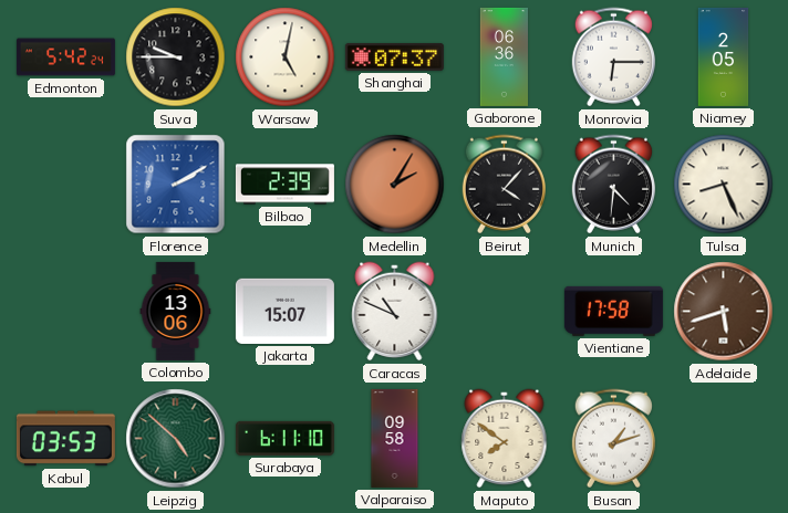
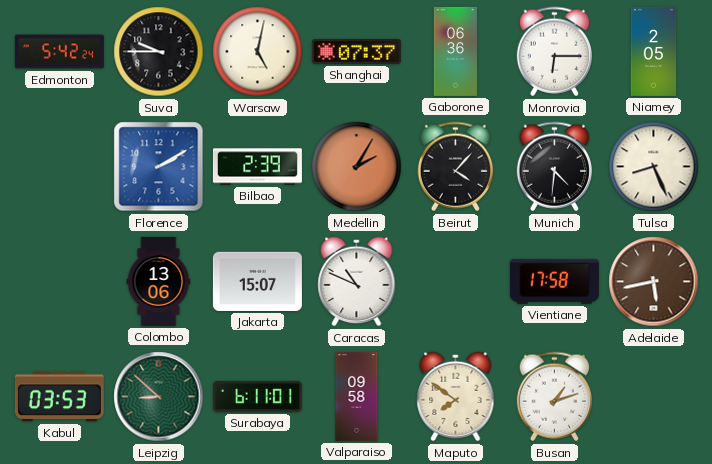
Adelaide: 5:42 -> 5:43
Leipzig: 4:52 -> 8:52
Surabaya: 6:11:10 -> 6:11:01
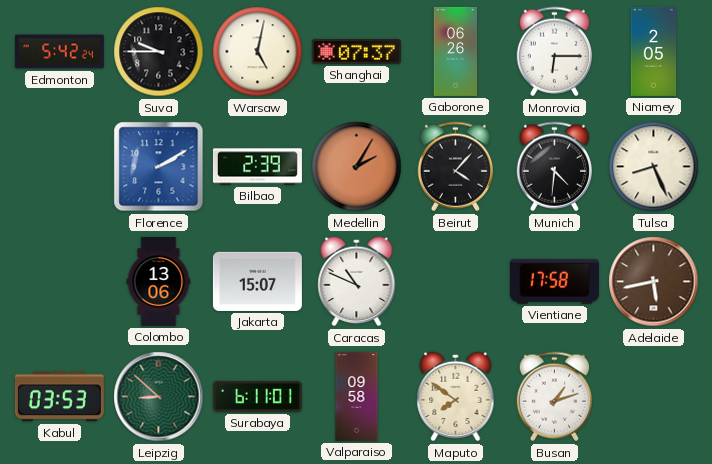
Gaborone: 06:36 -> 06:26
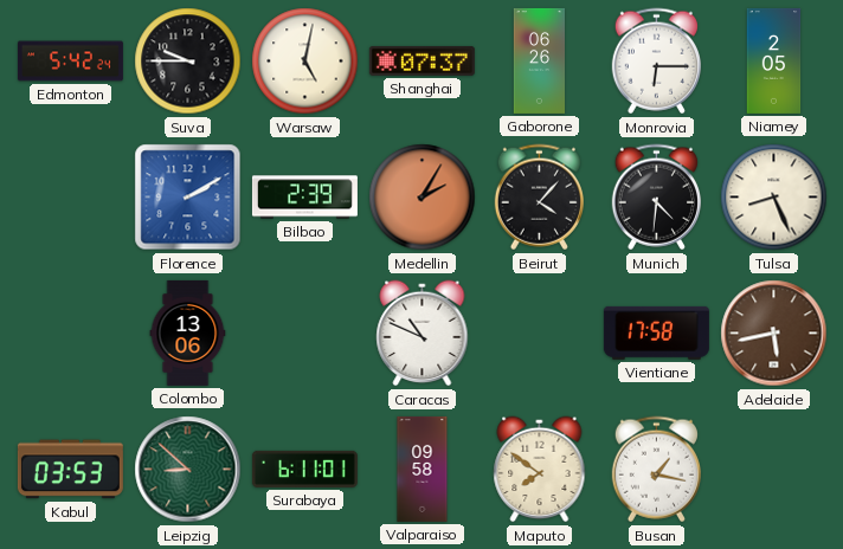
Jakarta: 15:07 -> none
Busan: 1:12 -> 1:17
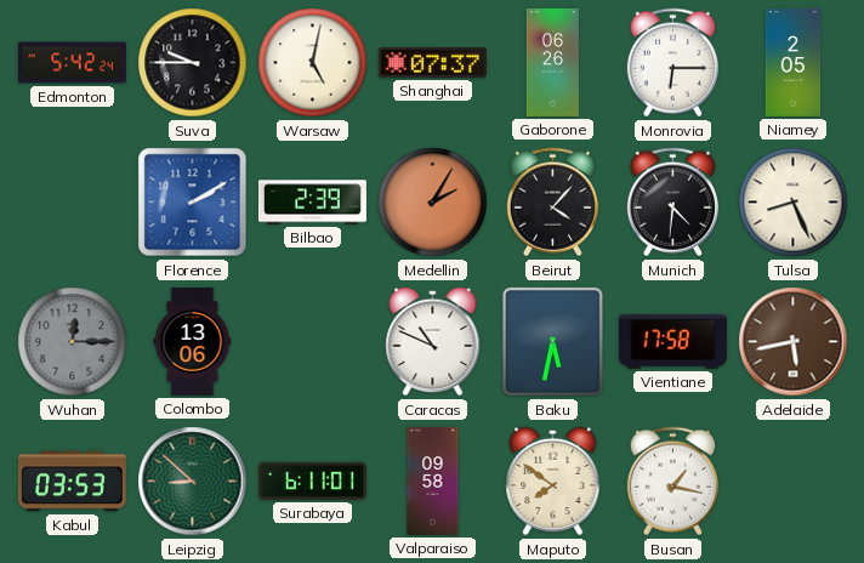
Wuhan: none -> 12:15
Baku: none -> 5:32
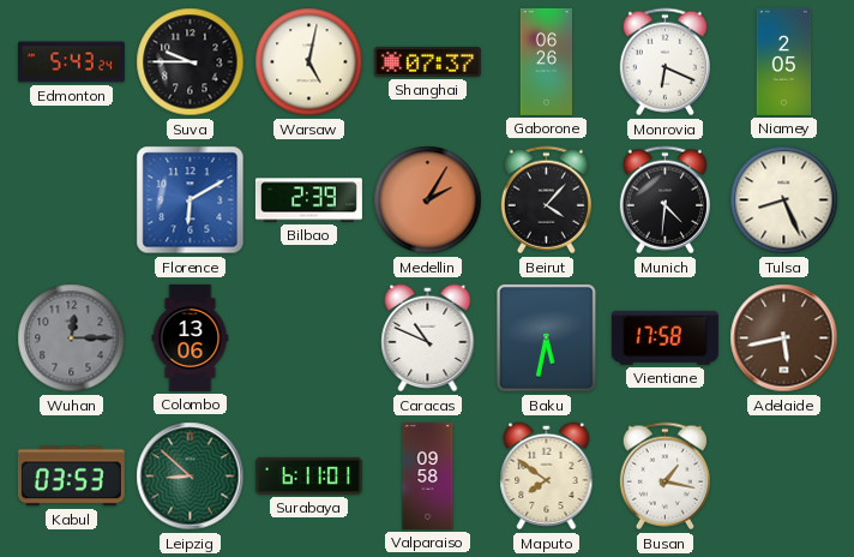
Edmonton: 5:42 -> 5:43
Monrovia: 6:15 -> 6:19
Florence: 2:10 -> 6:10
